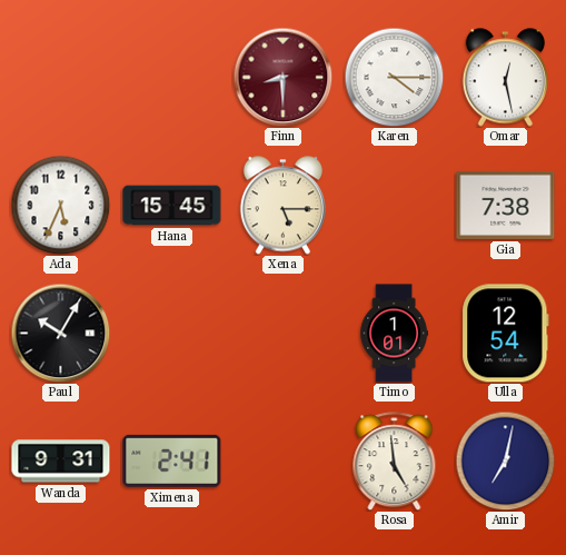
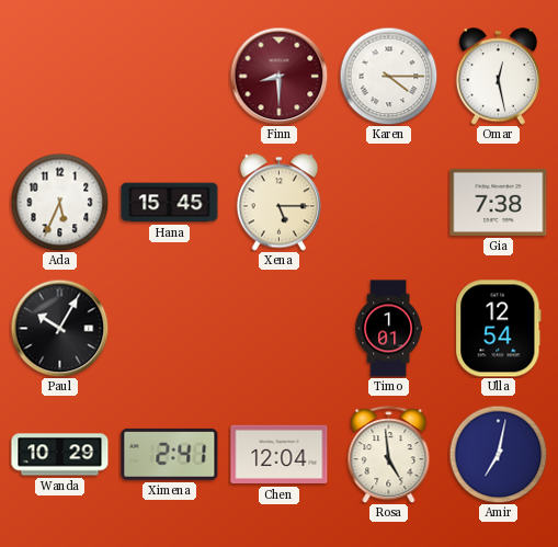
Wanda: 9:31 -> 10:29
Chen: none -> 12:04
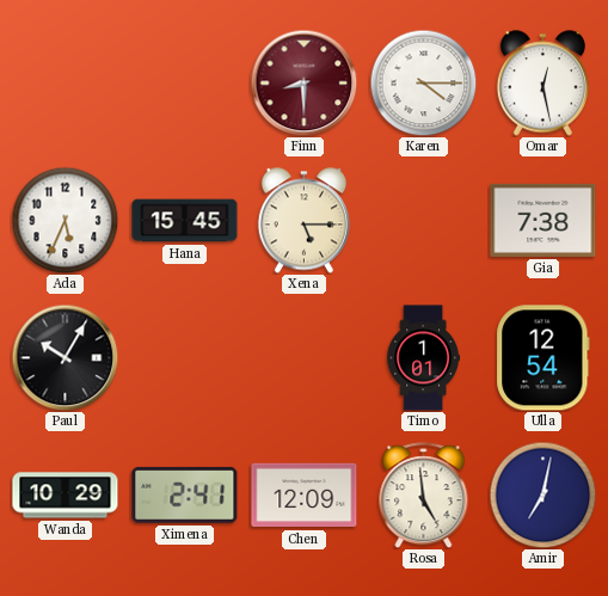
Chen: 12:04 -> 12:09
